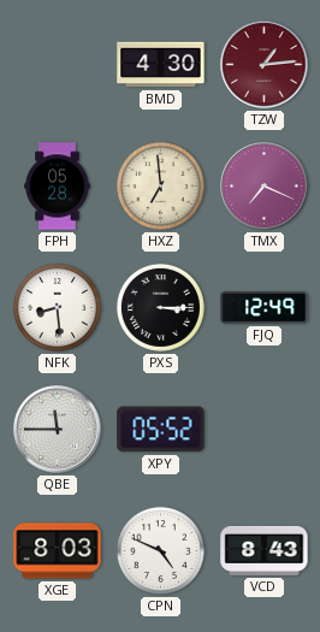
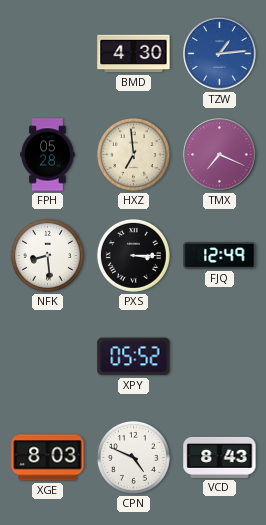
TZW dial: burgundy -> blue
QBE: 11:45 -> none
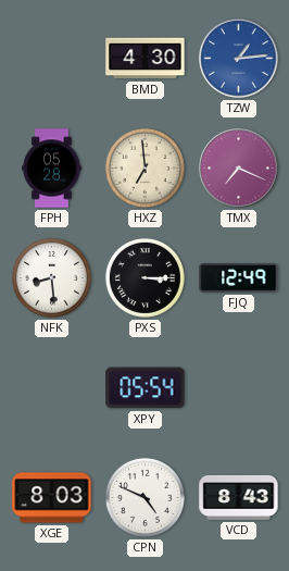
XPY: 05:52 -> 05:54
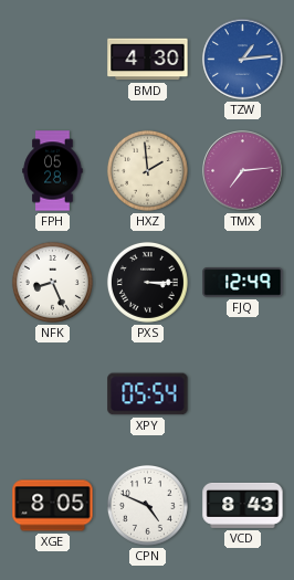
HXZ: 6:59 -> 1:59
TMX: 7:19 -> 7:14
NFK: 8:29 -> 8:26
XGE: 8:03 -> 8:05
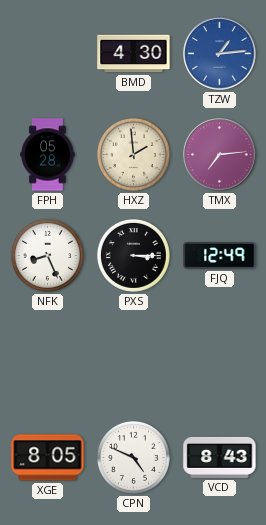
XPY: 05:54 -> none
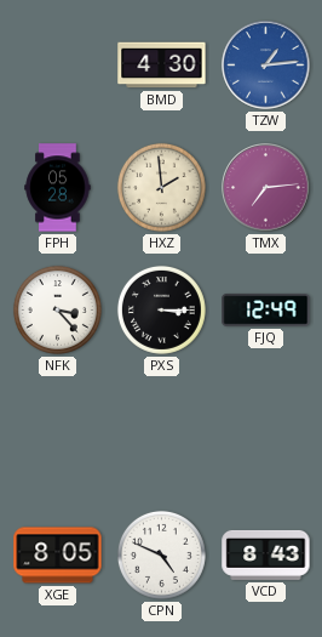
NFK: 8:26 -> 3:23
